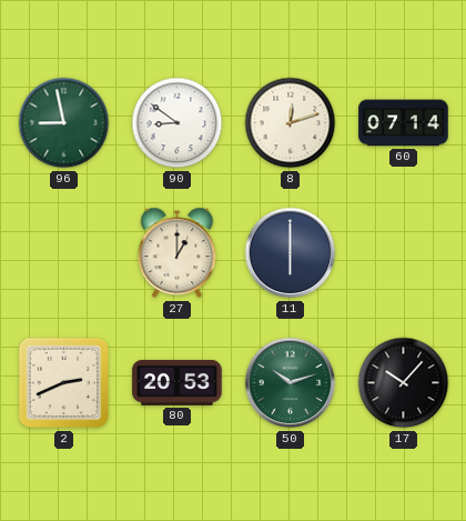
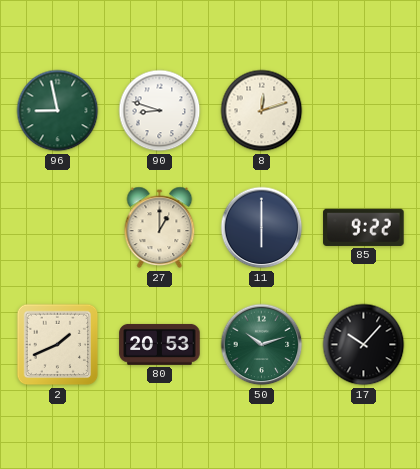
90: 8:51 -> 8:48
60: 07:14 -> none
85: none -> 9:22
2: 2:41 -> 1:41
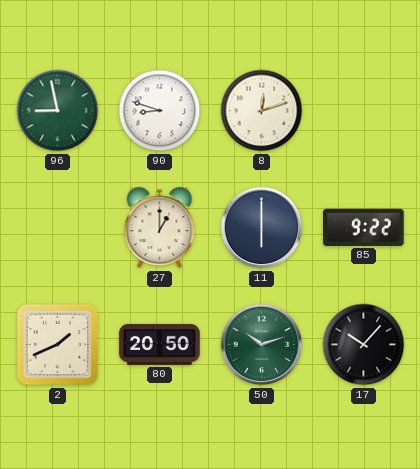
80: 20:53 -> 20:50
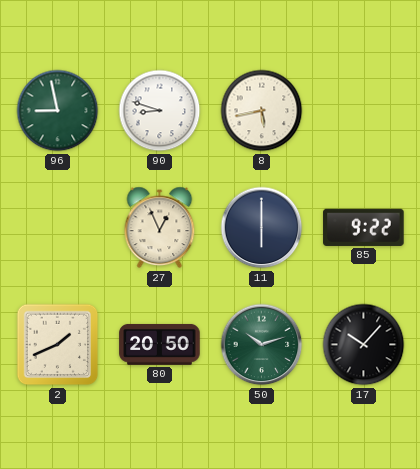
8: 12:12 -> 5:43
27: 1:00 -> 12:56
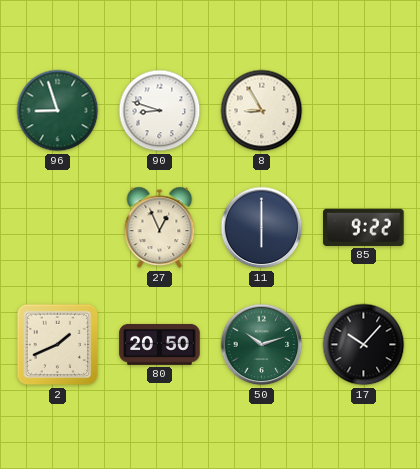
96: 8:58 -> 8:57
8: 5:43 -> 8:55
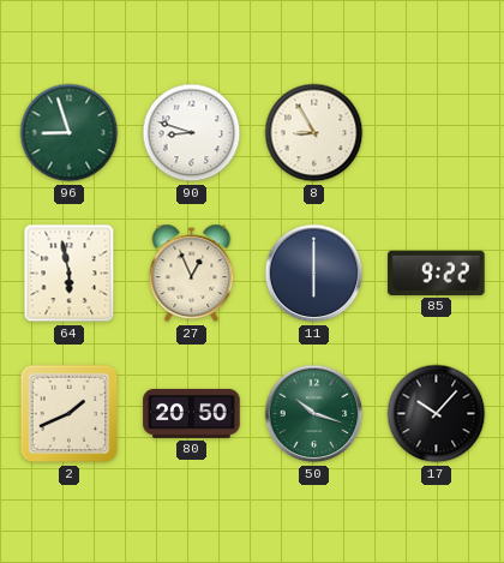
64: none -> 5:58
50: 10:12 -> 10:18
